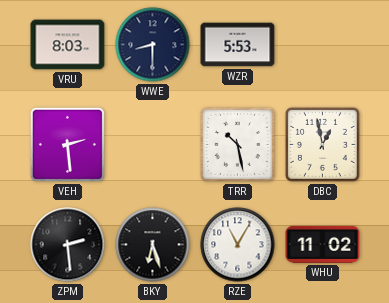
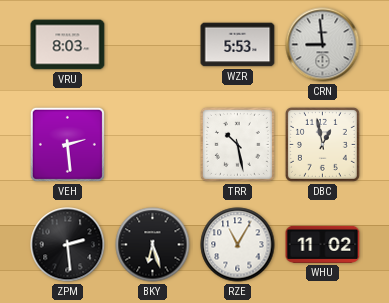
WWE: 8:30 -> none
CRN: none -> 8:59
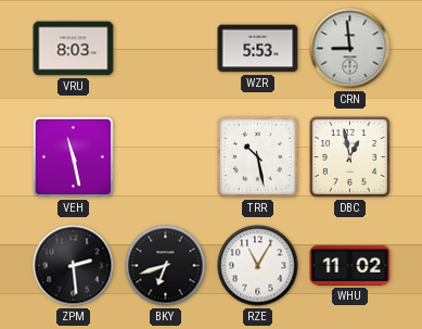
VEH: 2:29 -> 11:28
BKY: 6:27 -> 6:42
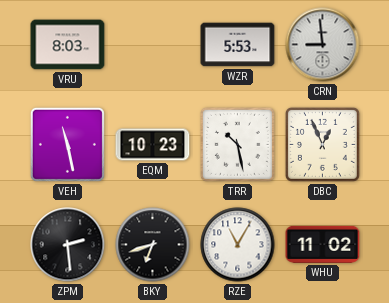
EQM: none -> 10:23
DBC: 12:58 -> 12:56
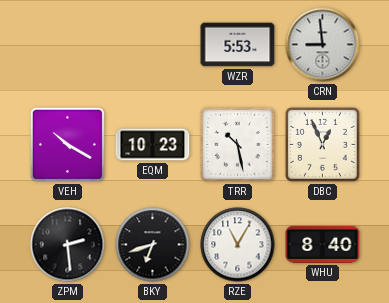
VRU: 8:03 -> none
VEH: 11:28 -> 10:20
WHU: 11:02 -> 8:40
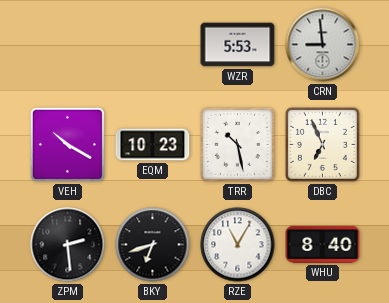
DBC: 12:56 -> 6:56
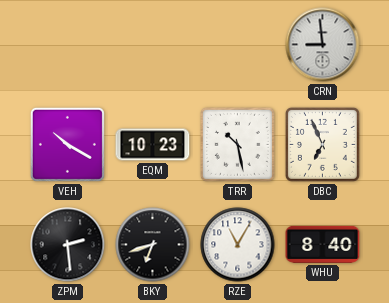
WZR: 5:53 -> none
